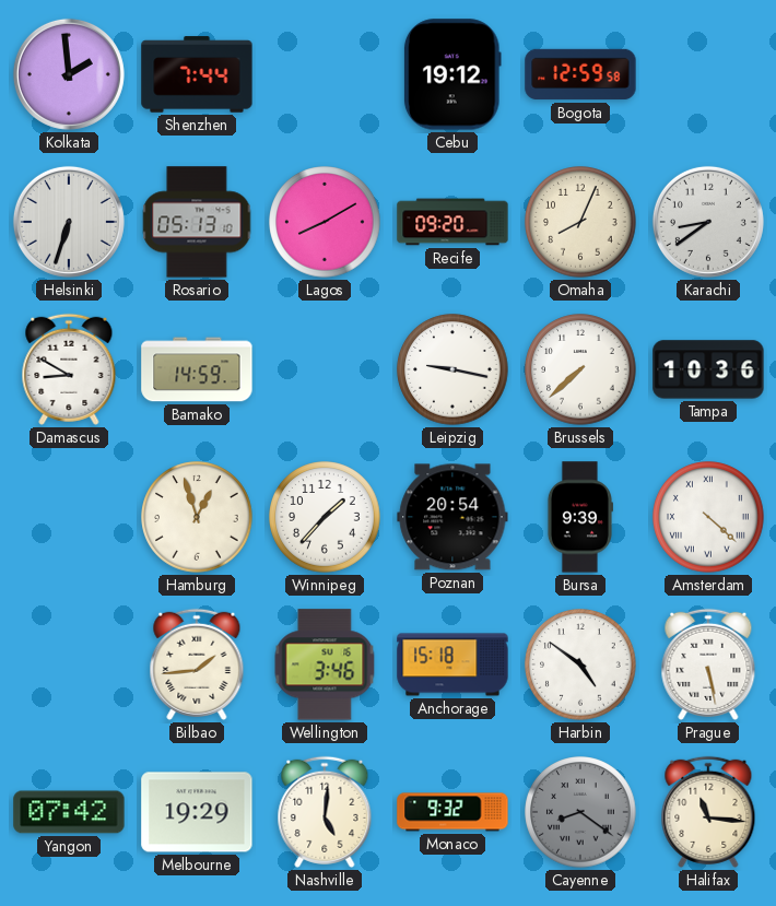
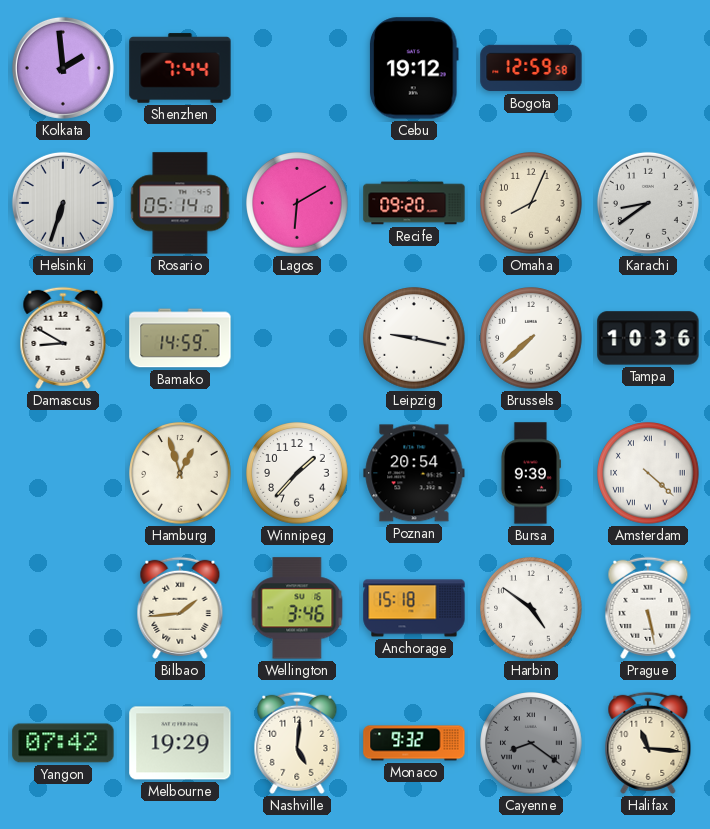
Rosario: 05:13 -> 05:14
Lagos: 8:10 -> 6:10
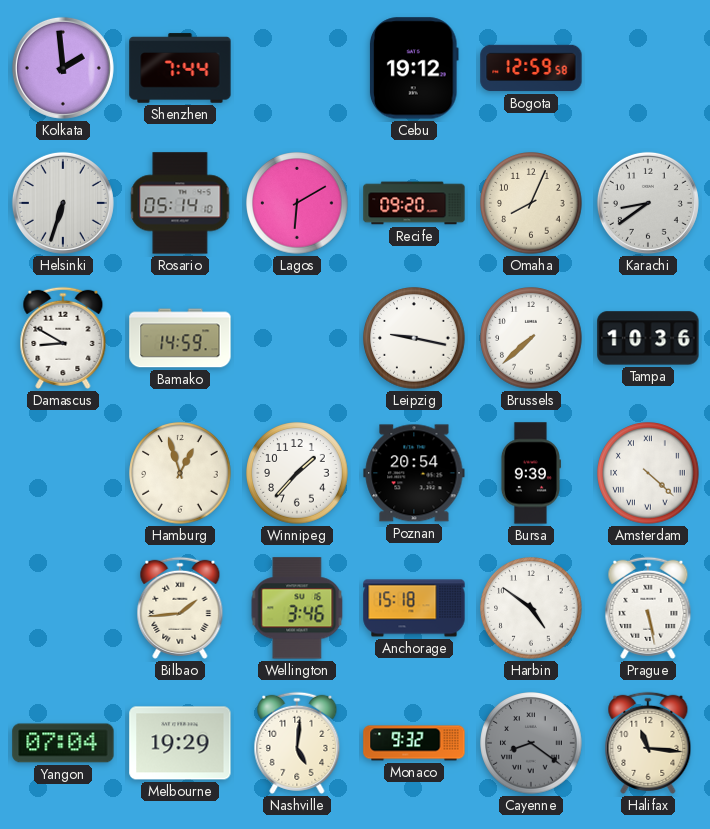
Yangon: 07:42 -> 07:04
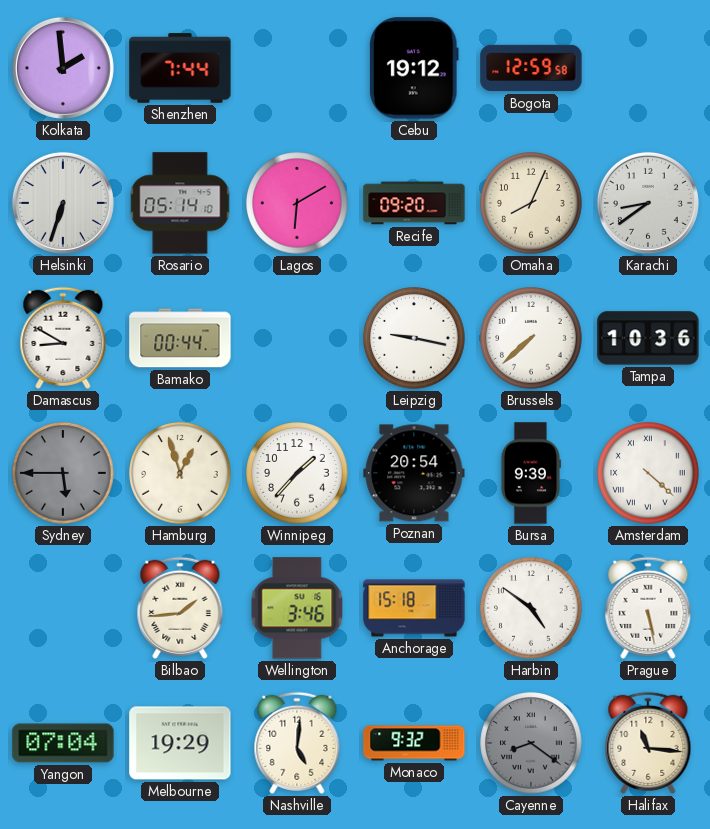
Bamako: 14:59 -> 00:44
Sydney: none -> 5:45
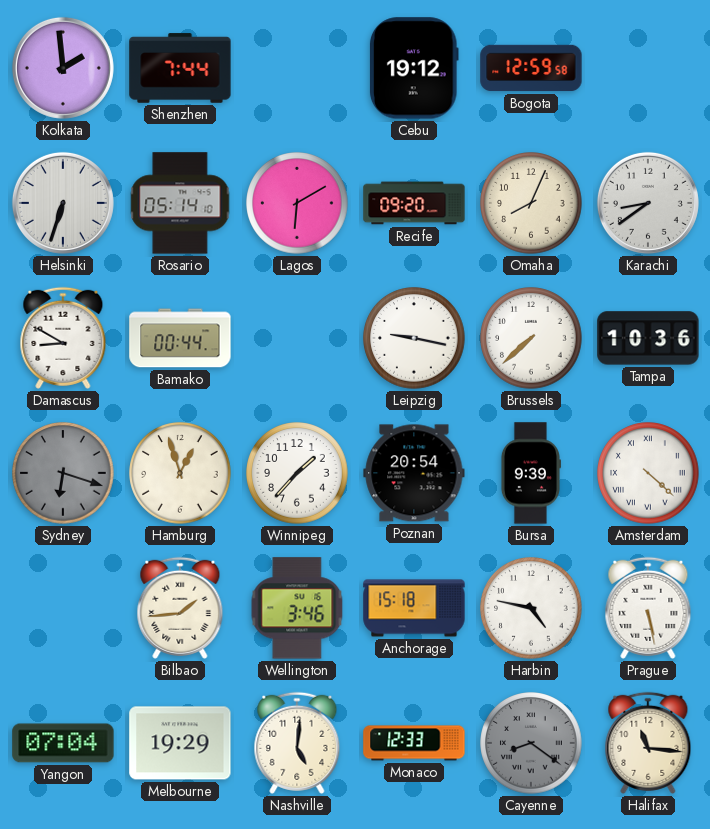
Sydney: 5:45 -> 6:18
Harbin: 4:51 -> 4:47
Monaco: 9:32 -> 12:33
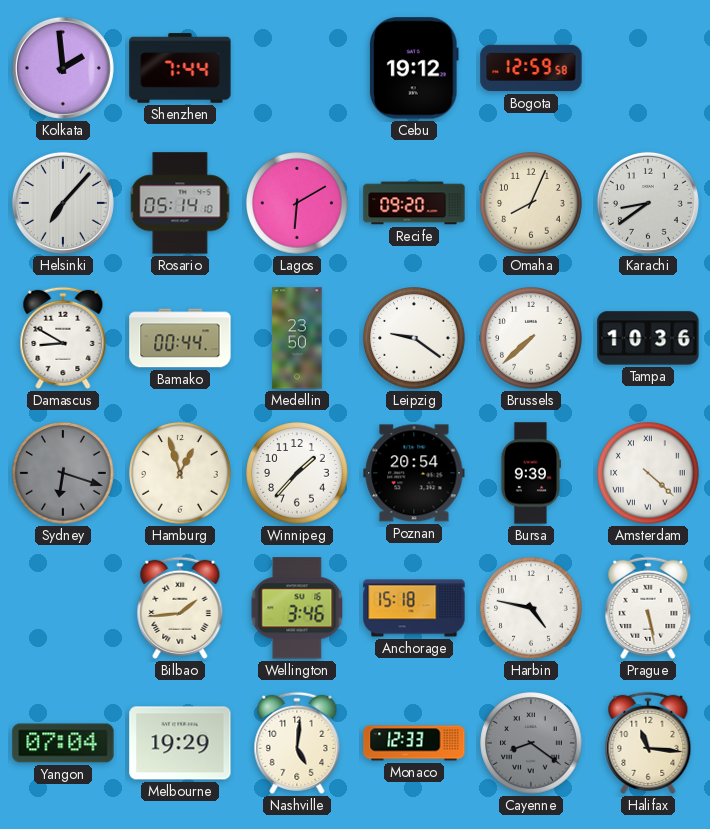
Helsinki: 6:33 -> 7:07
Medellin: none -> 23:50
Leipzig: 9:17 -> 9:21
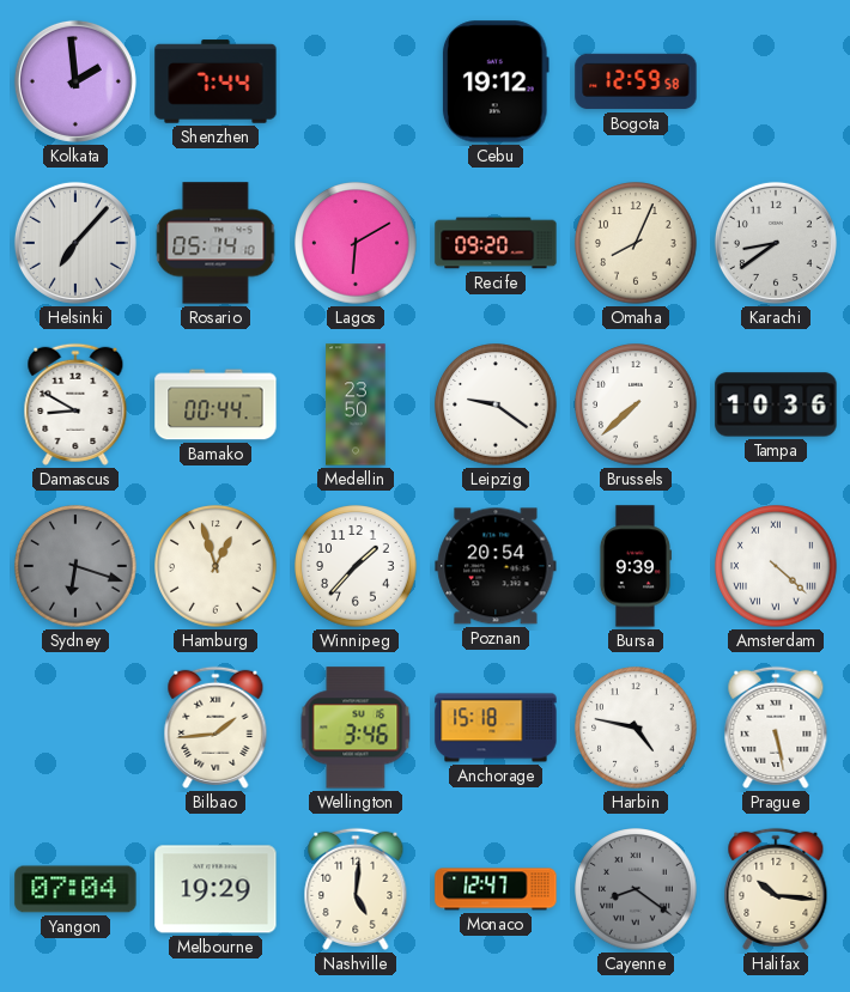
Monaco: 12:33 -> 12:47
Halifax: 11:16 -> 10:16
